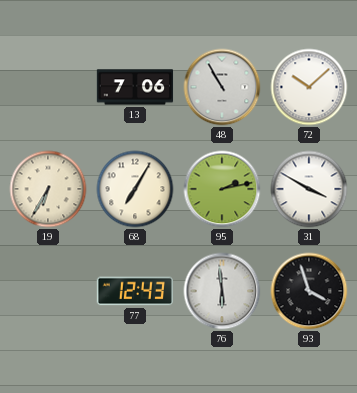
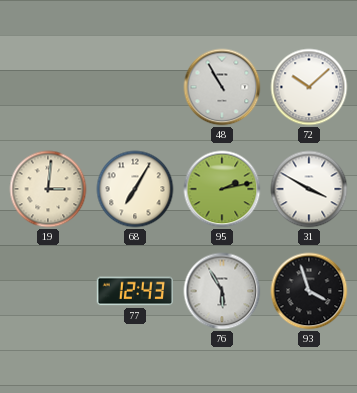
13: 7:06 -> none
19: 6:35 -> 3:01
76: 5:59 -> 5:55
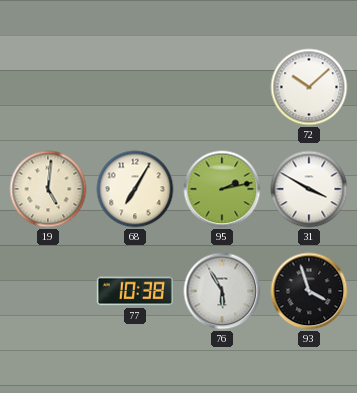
48: 10:55 -> none
19: 3:01 -> 5:01
77: 12:43 -> 10:38
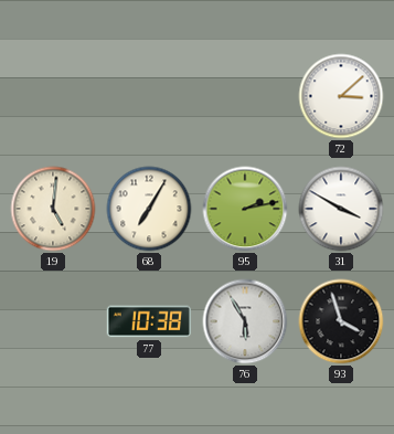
72: 10:08 -> 3:08
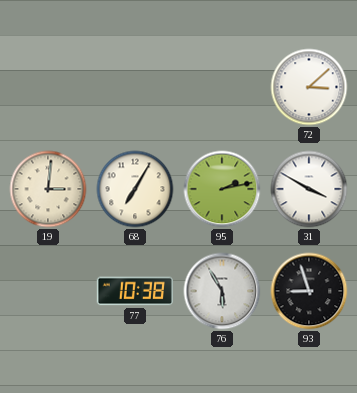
19: 5:01 -> 3:01
93: 3:57 -> 8:57
